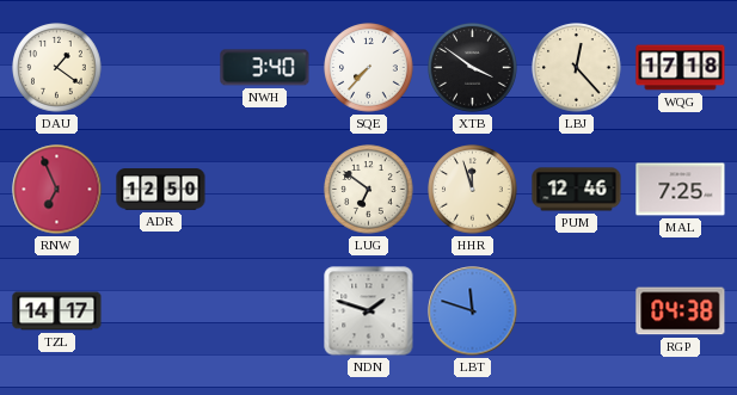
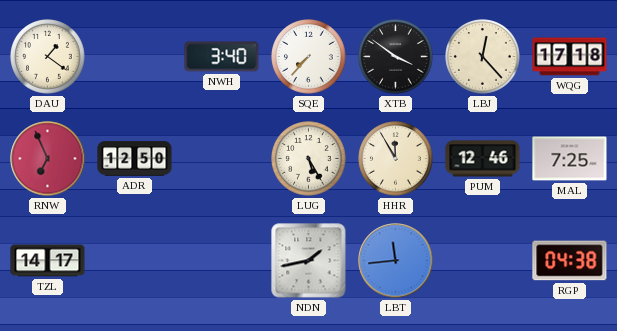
LUG: 6:51 -> 5:25
HHR: 11:57 -> 11:55
NDN: 1:48 -> 1:43
LBT: 11:48 -> 11:44
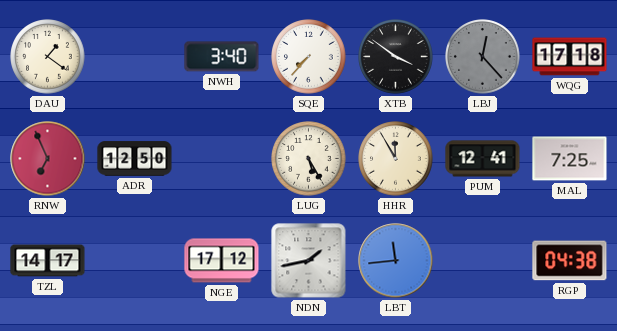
LBJ dial: cream -> grey
PUM: 12:46 -> 12:41
NGE: none -> 17:12
